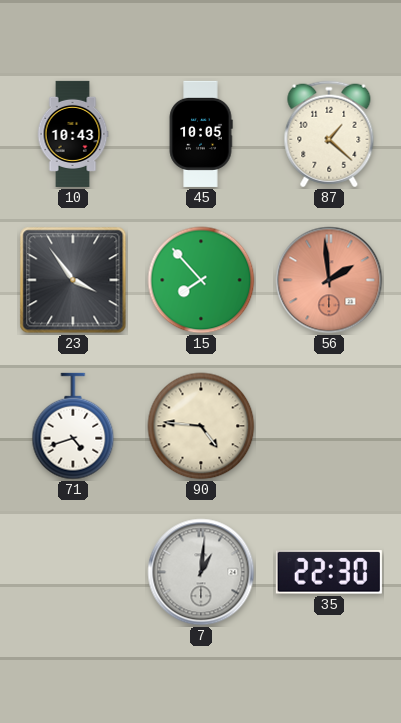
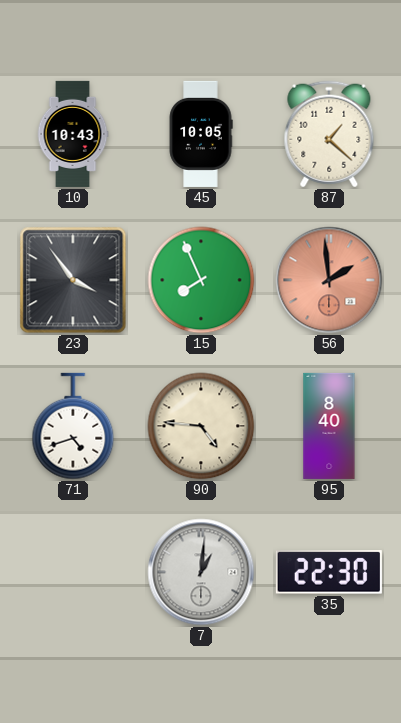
15: 7:53 -> 7:56
95: none -> 8:40
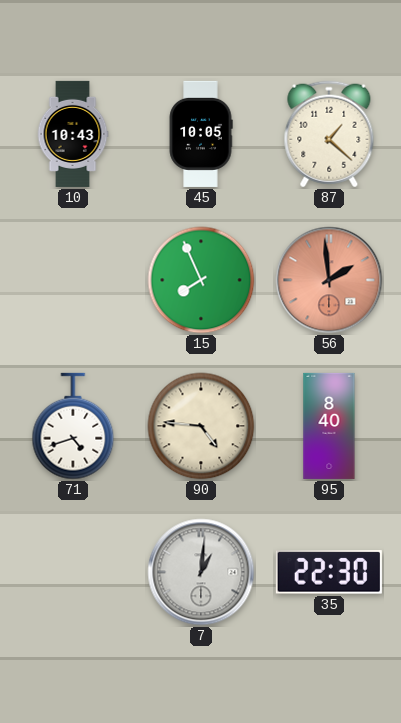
23: 3:54 -> none
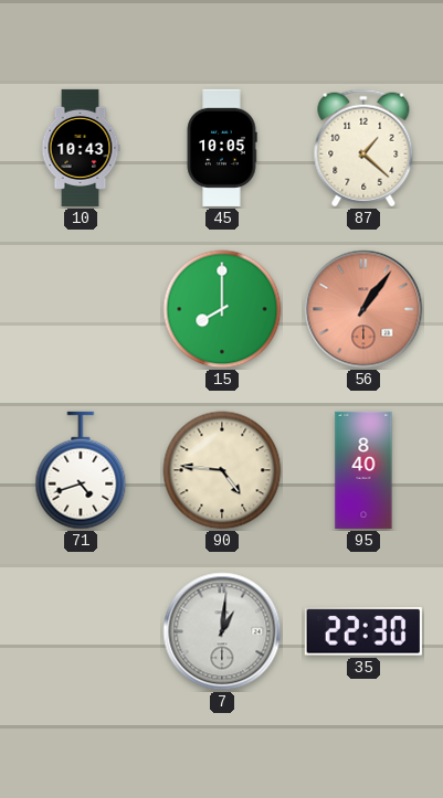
15: 7:56 -> 8:00
56: 1:59 -> 1:06
